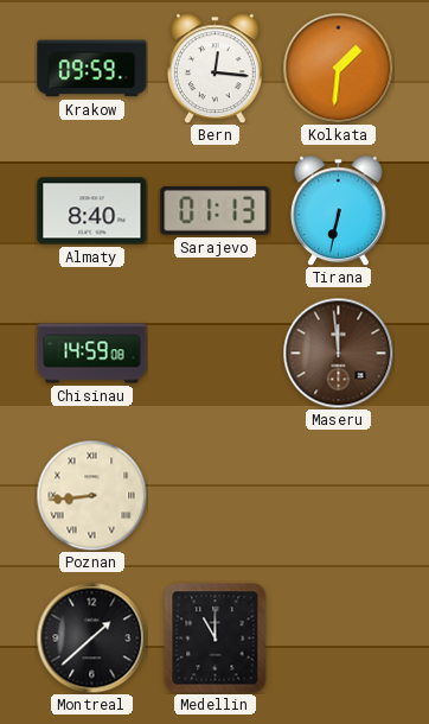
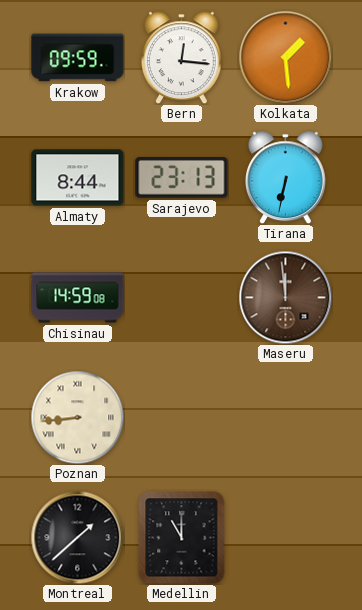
Kolkata: 1:31 -> 1:29
Almaty: 8:40 -> 8:44
Sarajevo: 01:13 -> 23:13
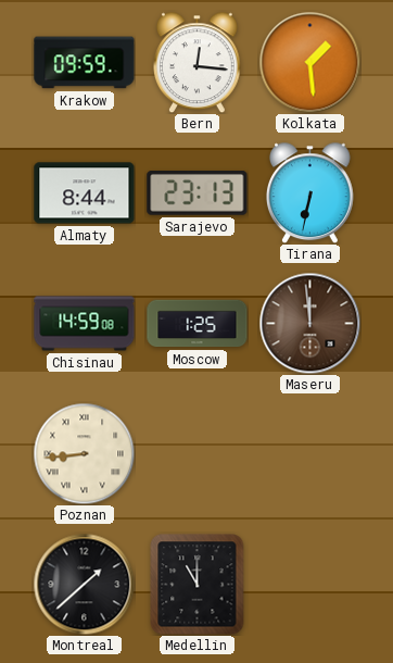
Moscow: none -> 1:25
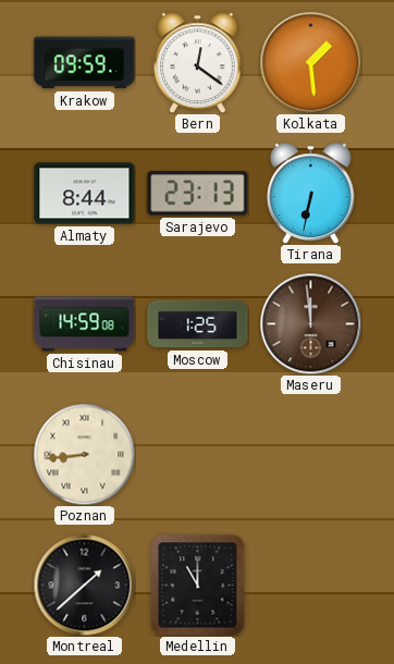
Bern: 12:16 -> 12:21
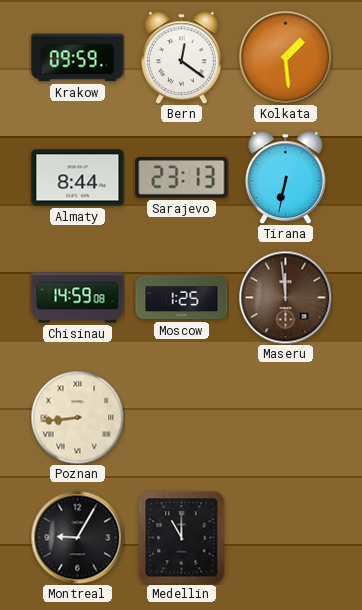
Montreal: 1:38 -> 9:05
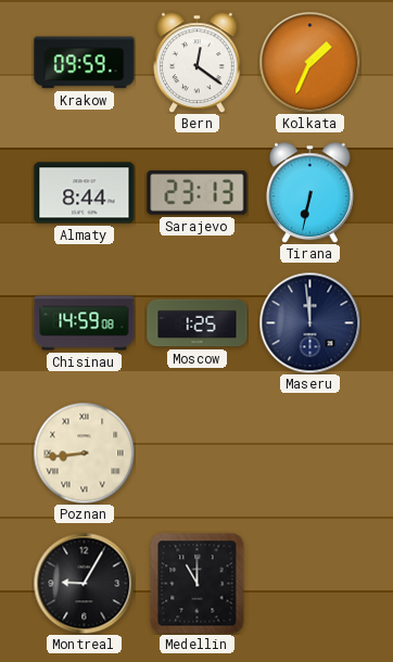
Kolkata: 1:29 -> 1:34
Maseru dial: brown -> navy
